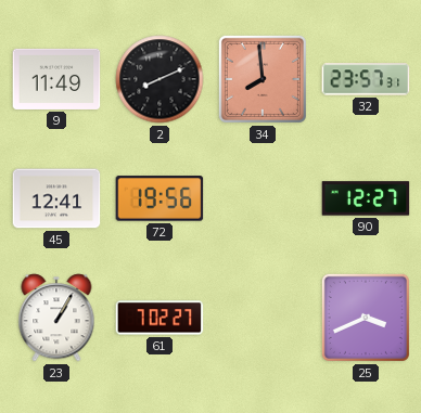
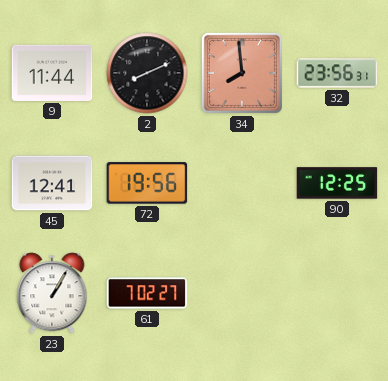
9: 11:49 -> 11:44
32: 23:57 -> 23:56
90: 12:27 -> 12:25
25: 3:41 -> none
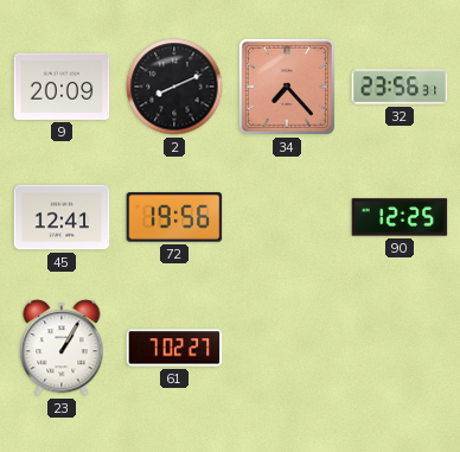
9: 11:44 -> 20:09
34: 7:59 -> 7:23
